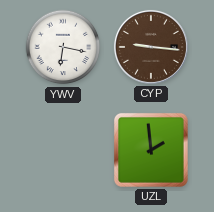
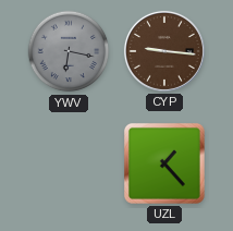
YWV dial: white -> grey
UZL: 1:59 -> 1:23
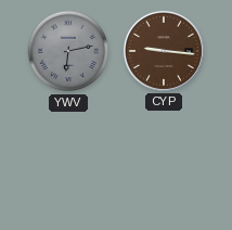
YWV: 6:17 -> 6:13
UZL: 1:23 -> none
